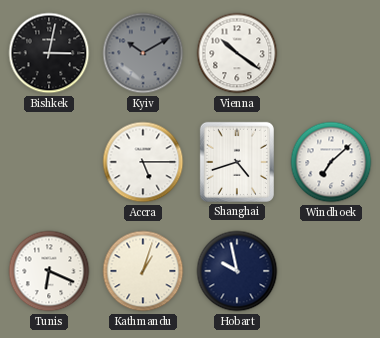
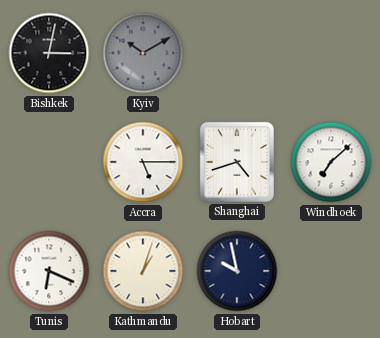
Vienna: 10:21 -> none
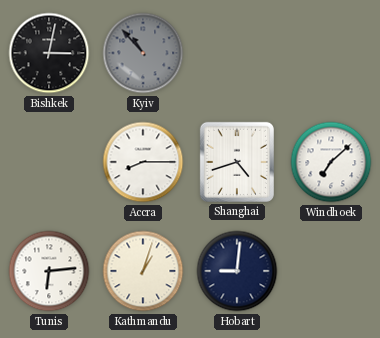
Kyiv: 10:10 -> 10:53
Accra: 5:15 -> 8:15
Tunis: 6:19 -> 6:14
Hobart: 9:58 -> 9:01
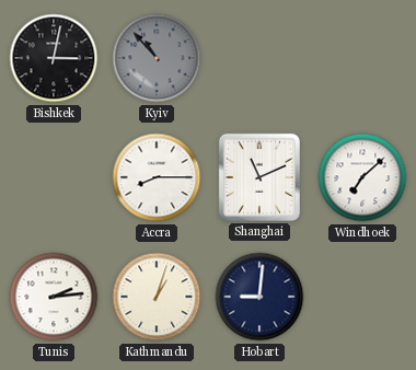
Shanghai: 4:42 -> 11:11
Tunis: 6:14 -> 2:14
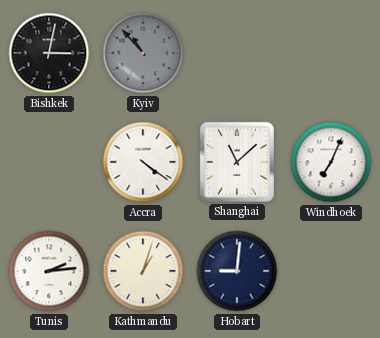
Accra: 8:15 -> 4:21
Shanghai: 11:11 -> 11:08
Windhoek: 7:08 -> 7:04
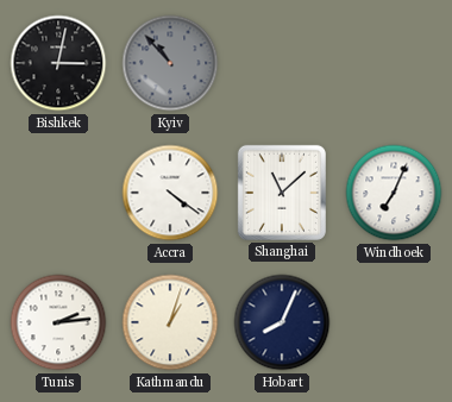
Hobart: 9:01 -> 8:04
